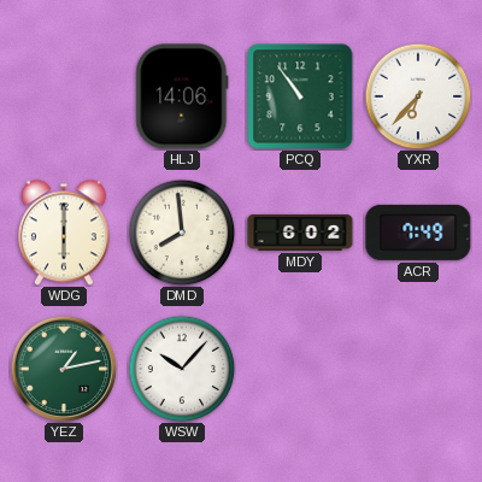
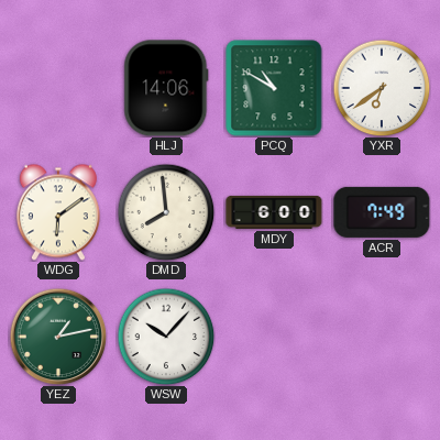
PCQ: 10:54 -> 10:50
YXR: 6:37 -> 6:39
WDG: 6:00 -> 6:09
MDY: 6:02 -> 6:00
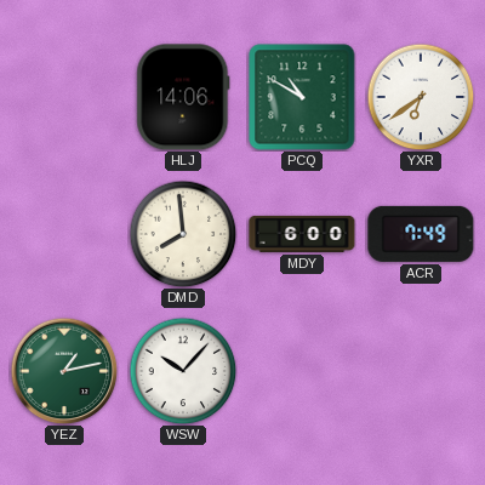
WDG: 6:09 -> none
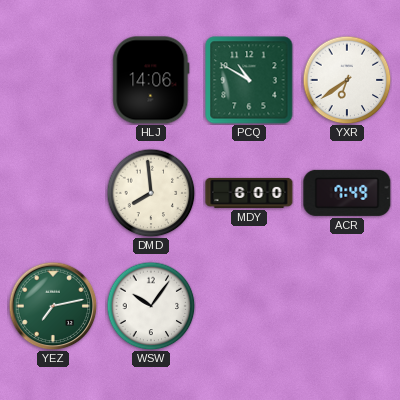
YEZ: 1:13 -> 7:13
WSW: 10:07 -> 10:06
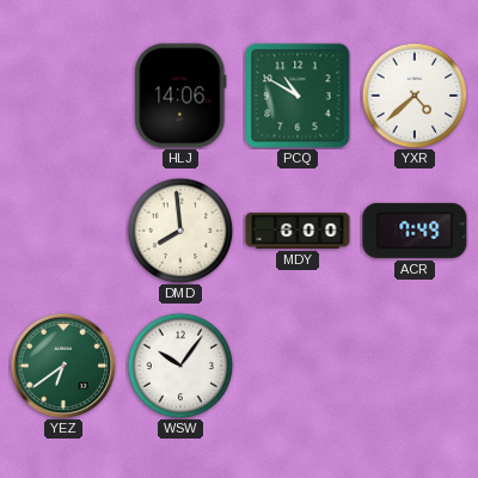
YXR: 6:39 -> 4:38
YEZ: 7:13 -> 6:39
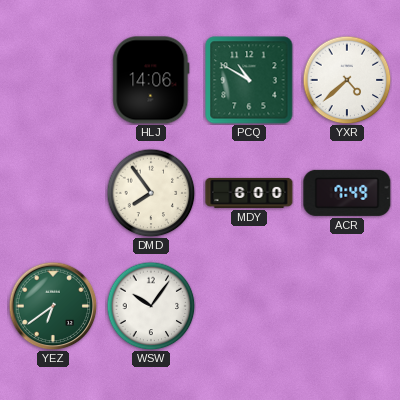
DMD: 7:59 -> 7:54
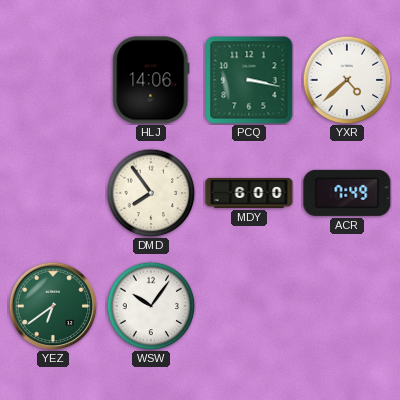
PCQ: 10:50 -> 3:17
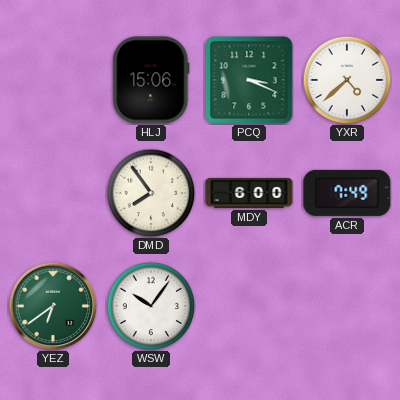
HLJ: 14:06 -> 15:06
PCQ: 3:17 -> 3:19
